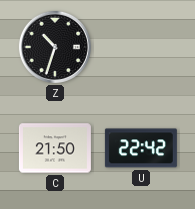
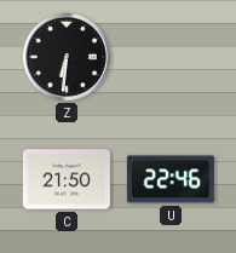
Z: 10:33 -> 6:31
U: 22:42 -> 22:46
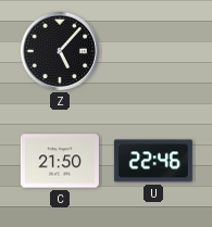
Z: 6:31 -> 5:07
